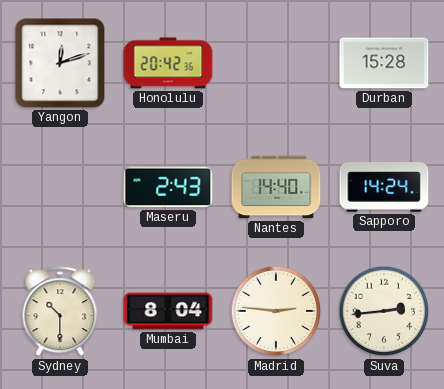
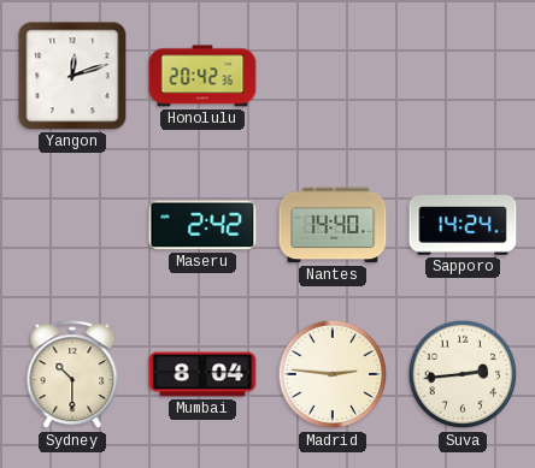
Durban: 15:28 -> none
Maseru: 2:43 -> 2:42
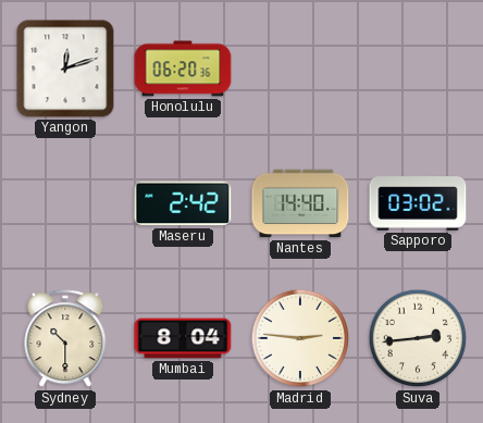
Honolulu: 20:42 -> 06:20
Sapporo: 14:24 -> 03:02
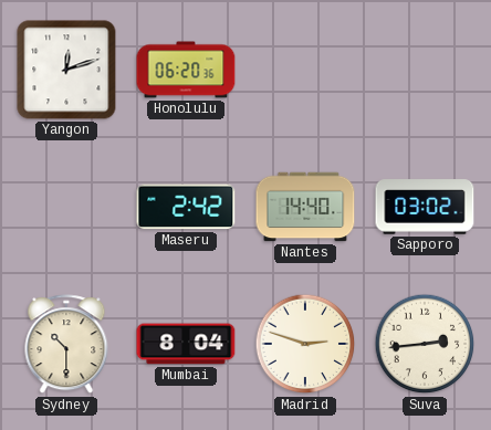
Madrid: 2:46 -> 2:48
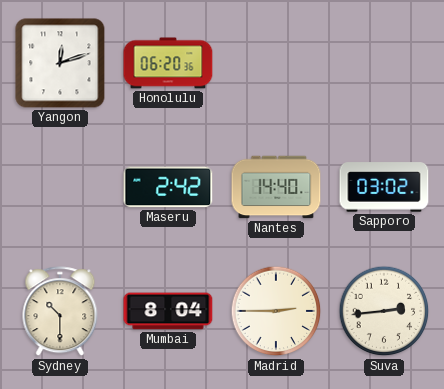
Madrid: 2:48 -> 2:45
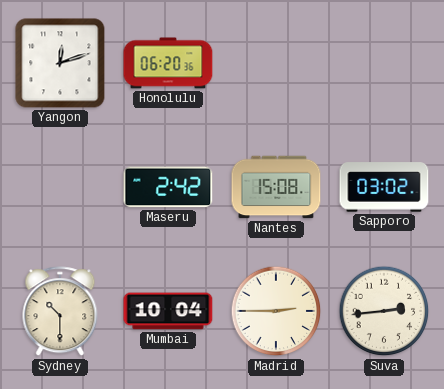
Nantes: 14:40 -> 15:08
Mumbai: 8:04 -> 10:04
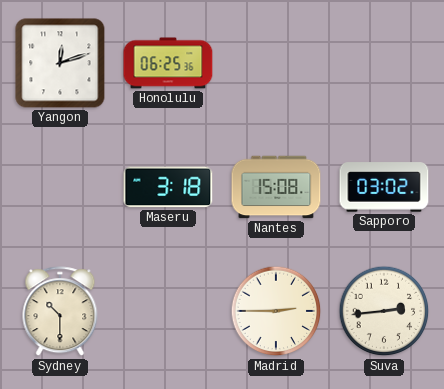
Honolulu: 06:20 -> 06:25
Maseru: 2:42 -> 3:18
Mumbai: 10:04 -> none
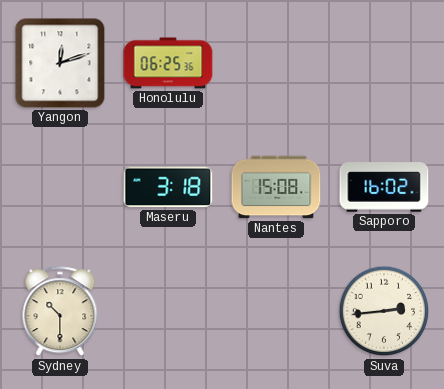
Sapporo: 03:02 -> 16:02
Madrid: 2:45 -> none
